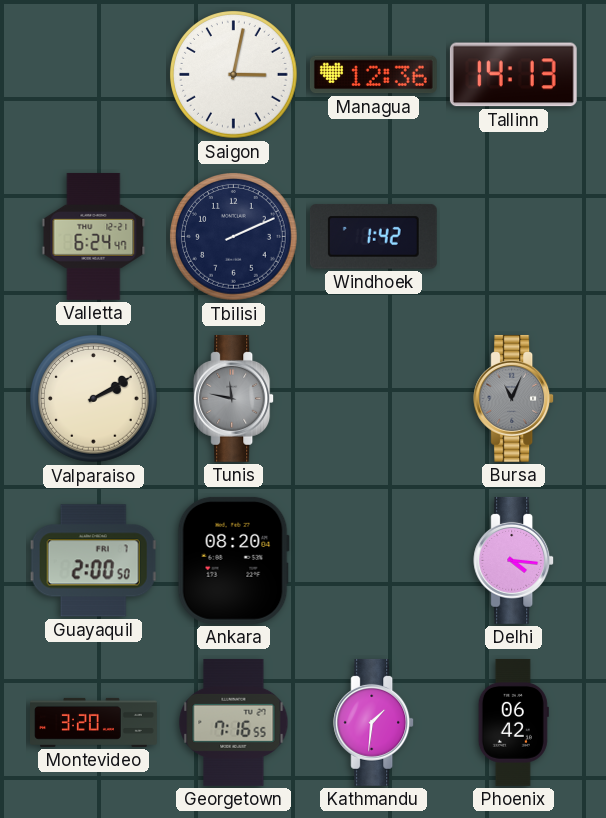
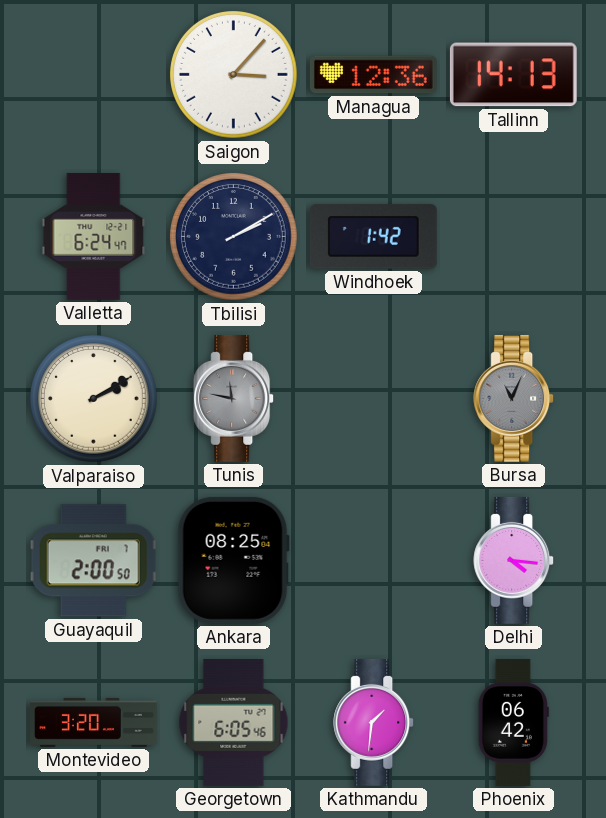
Saigon: 3:02 -> 3:07
Tbilisi: 2:11 -> 2:10
Ankara: 08:20 -> 08:25
Georgetown: 7:16 -> 6:05
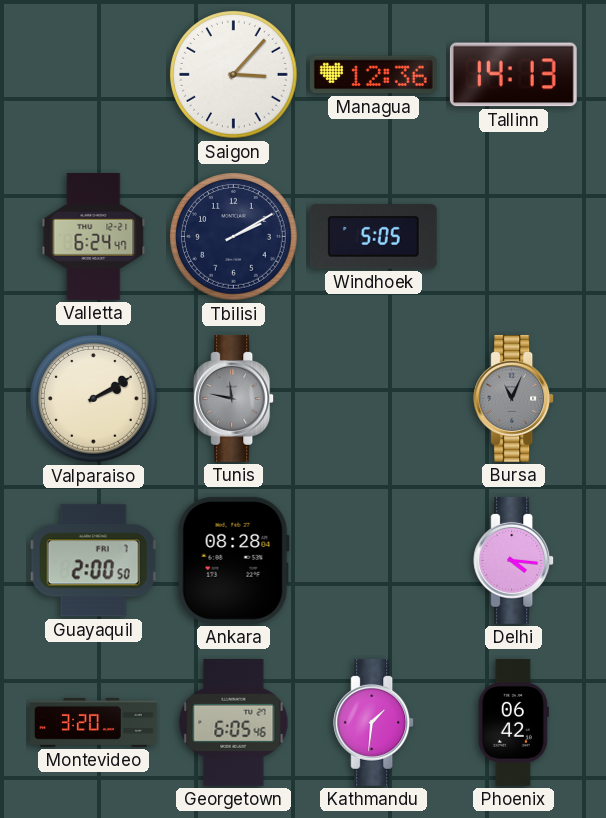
Windhoek: 1:42 -> 5:05
Ankara: 08:25 -> 08:28
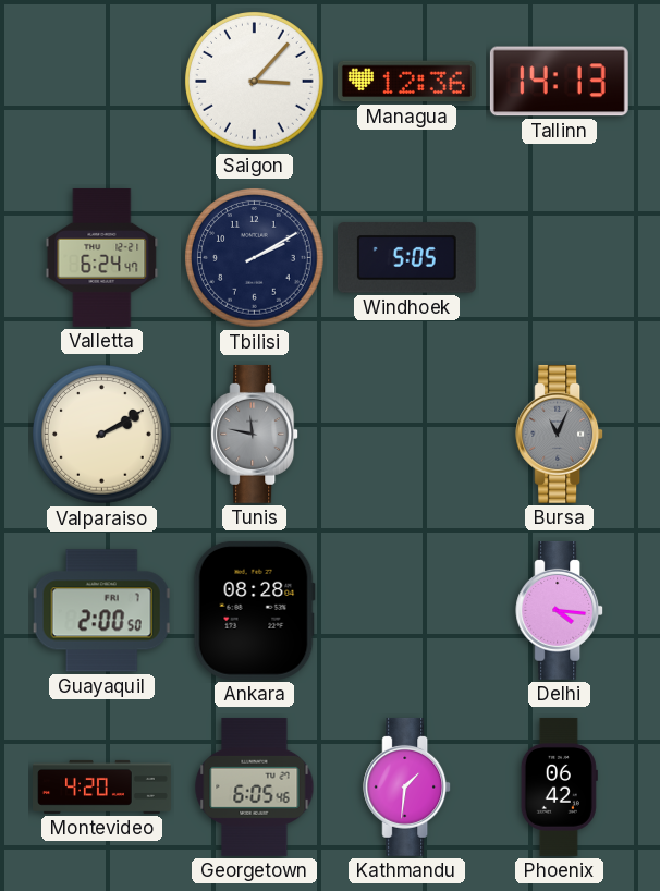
Montevideo: 3:20 -> 4:20
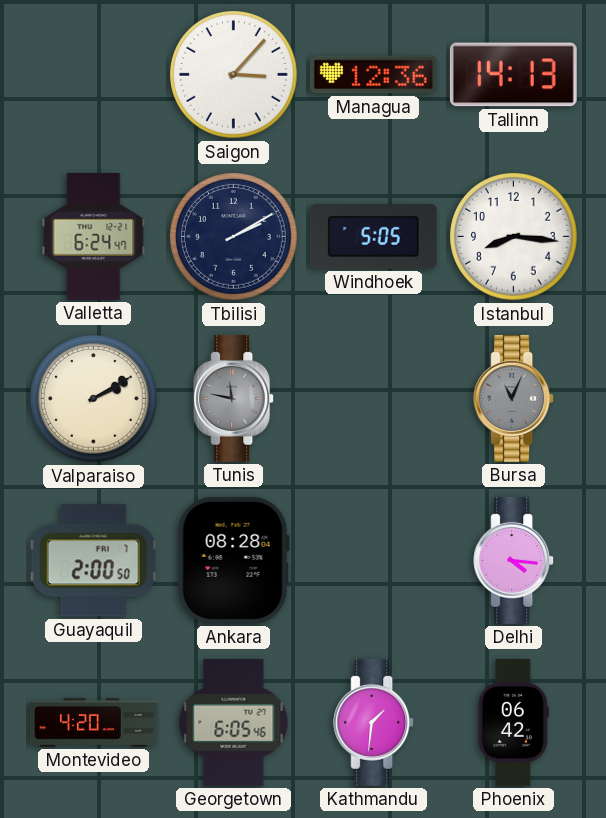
Istanbul: none -> 8:16
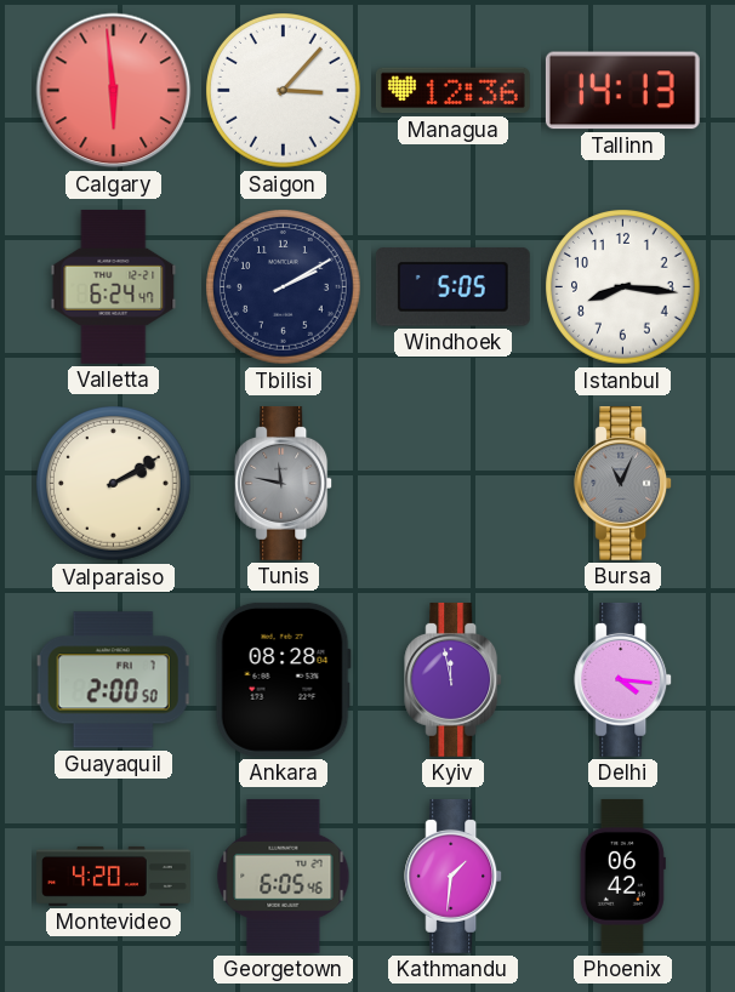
Calgary: none -> 5:59
Kyiv: none -> 11:58
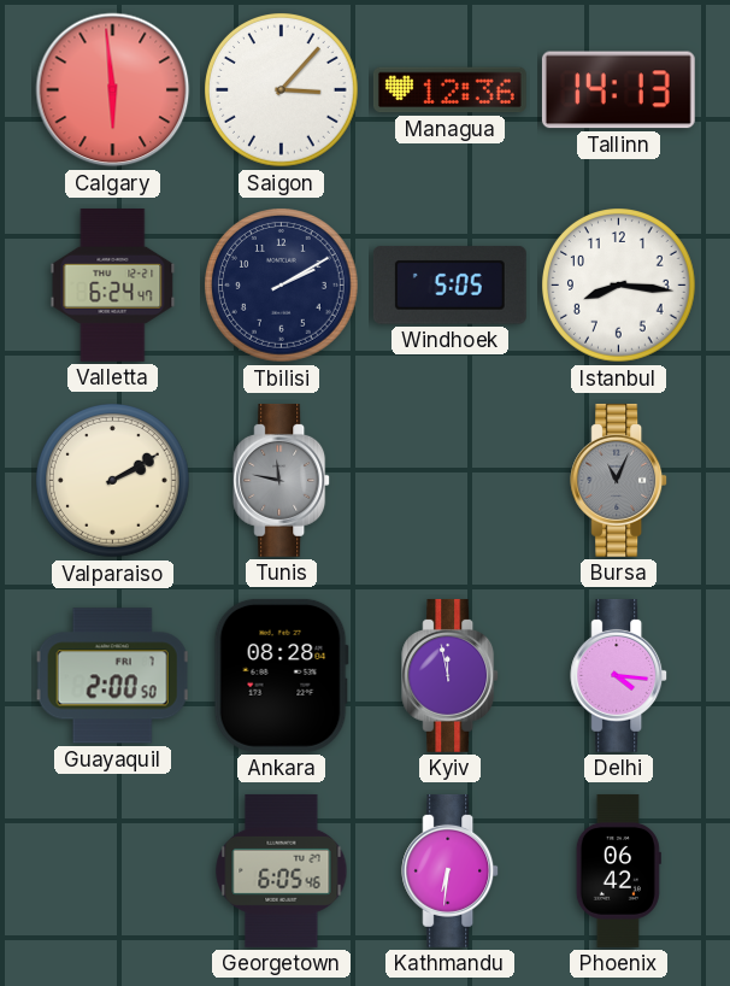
Montevideo: 4:20 -> none
Kathmandu: 1:31 -> 6:31
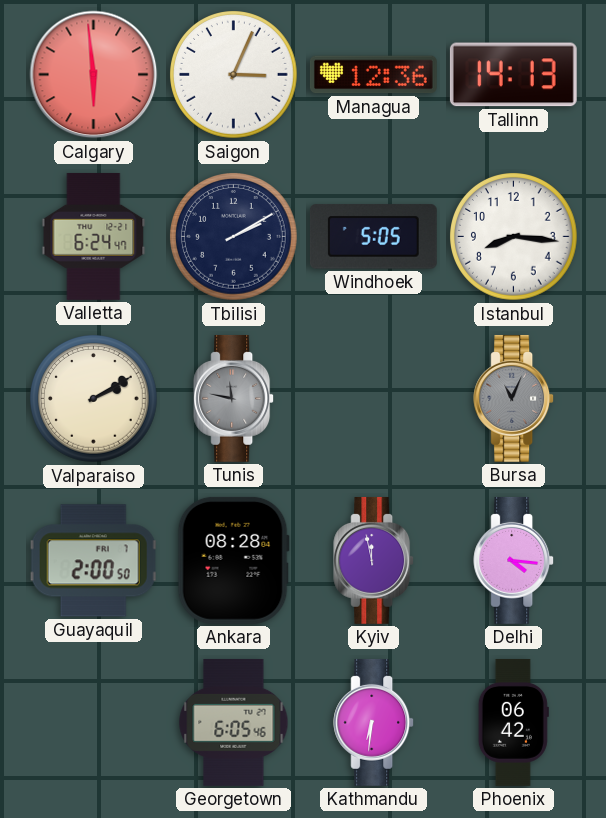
Saigon: 3:07 -> 3:04
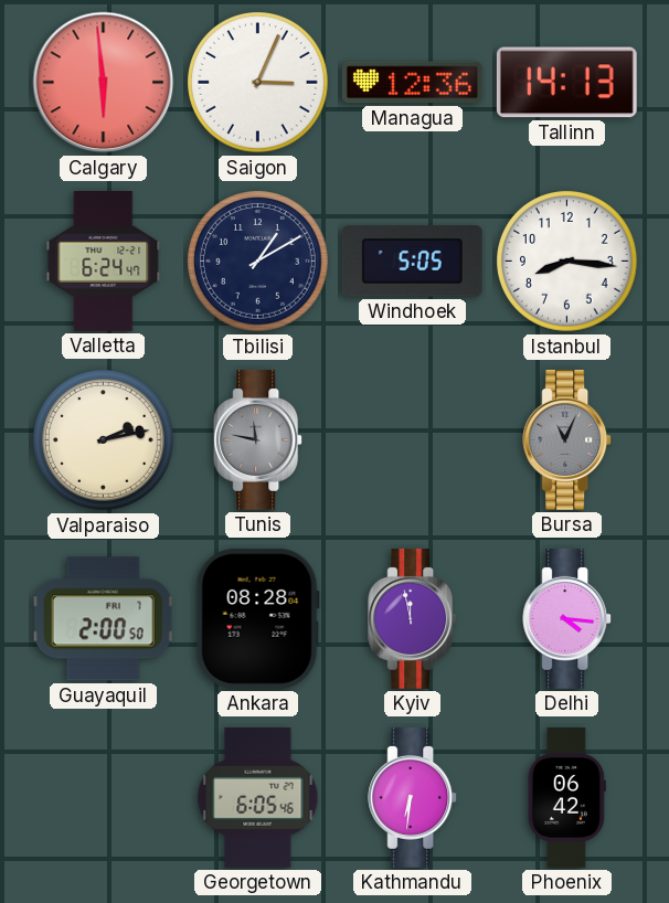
Tbilisi: 2:10 -> 1:10
Valparaiso: 2:10 -> 2:13
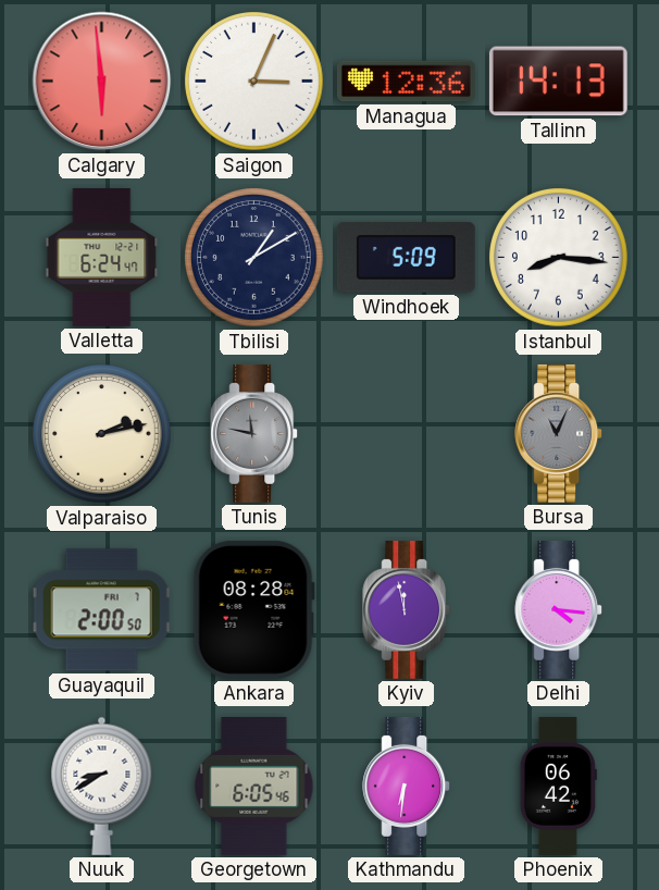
Windhoek: 5:05 -> 5:09
Nuuk: none -> 8:40
